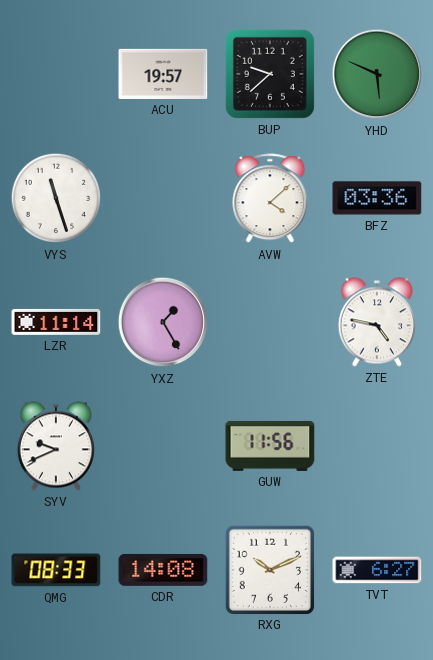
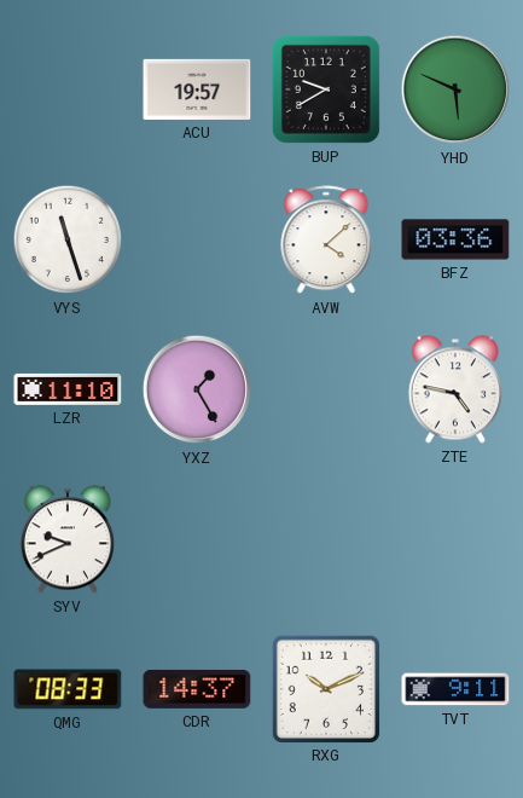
BUP: 9:38 -> 9:40
LZR: 11:14 -> 11:10
GUW: 11:56 -> none
CDR: 14:08 -> 14:37
TVT: 6:27 -> 9:11
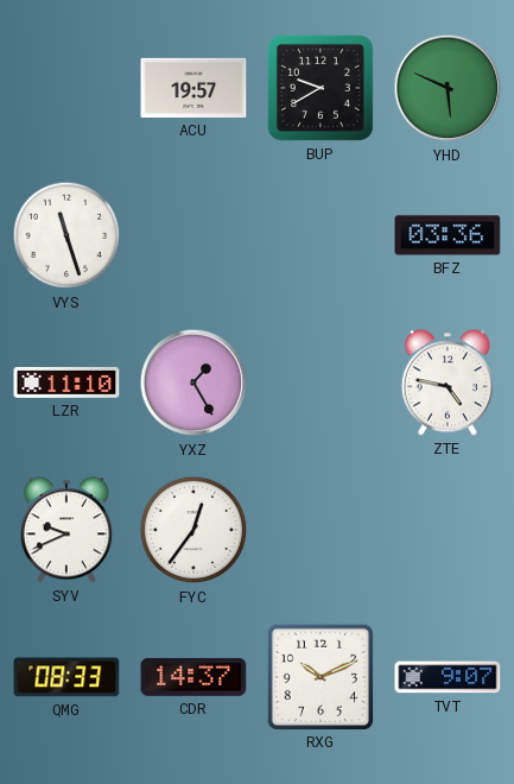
AVW: 4:08 -> none
FYC: none -> 12:36
TVT: 9:11 -> 9:07
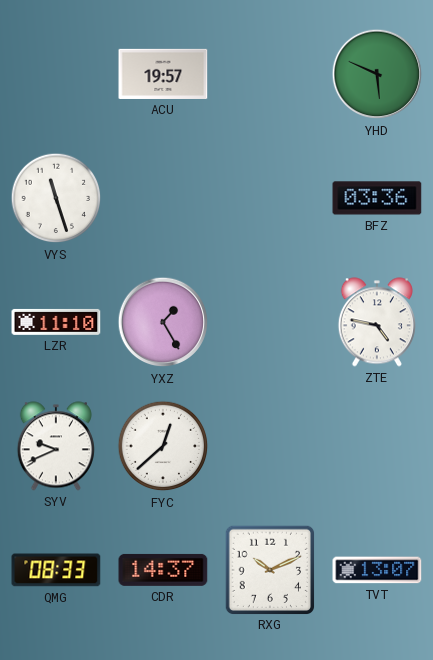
BUP: 9:40 -> none
FYC: 12:36 -> 12:38
TVT: 9:07 -> 13:07
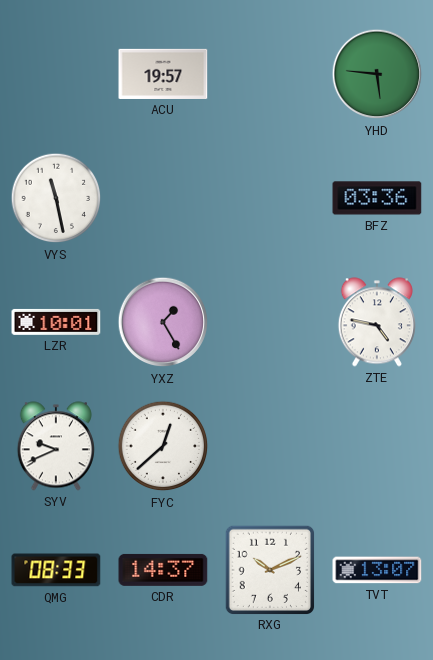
YHD: 5:49 -> 5:46
VYS: 11:27 -> 11:28
LZR: 11:10 -> 10:01
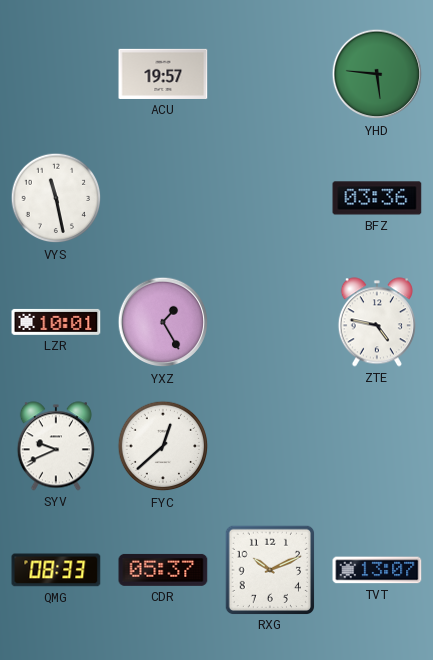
CDR: 14:37 -> 05:37
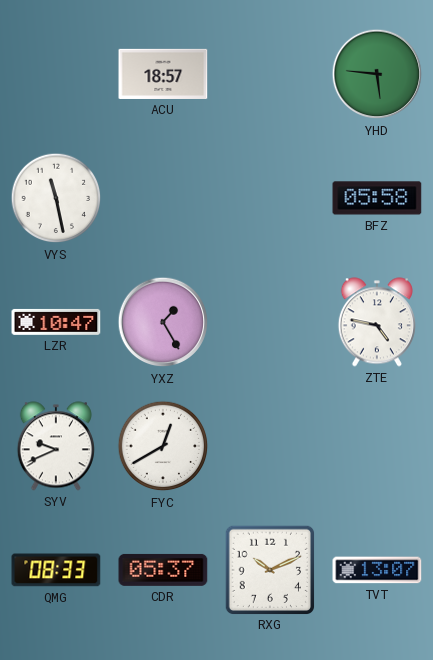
ACU: 19:57 -> 18:57
BFZ: 03:36 -> 05:58
LZR: 10:01 -> 10:47
FYC: 12:38 -> 12:40
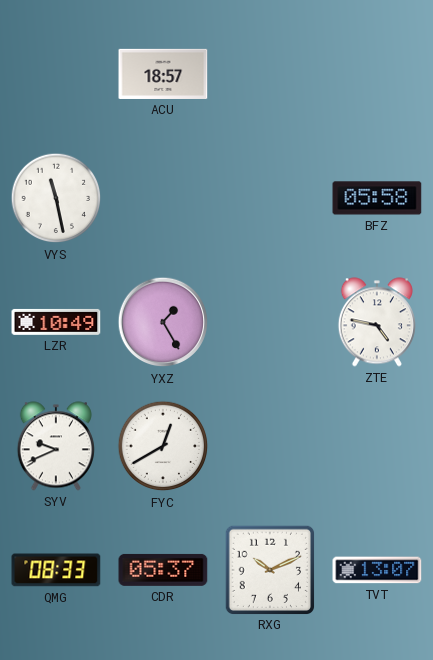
YHD: 5:46 -> none
LZR: 10:47 -> 10:49
